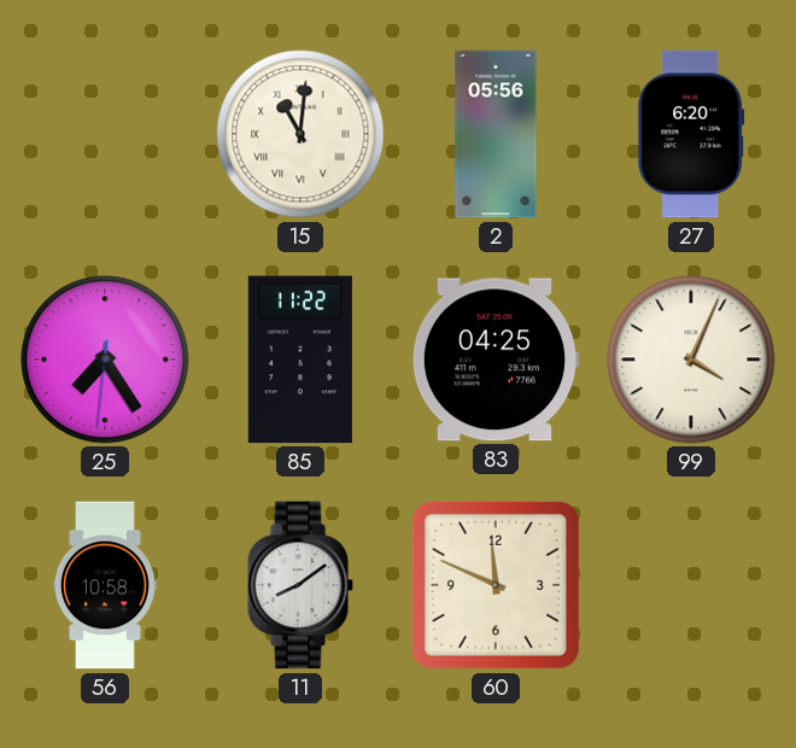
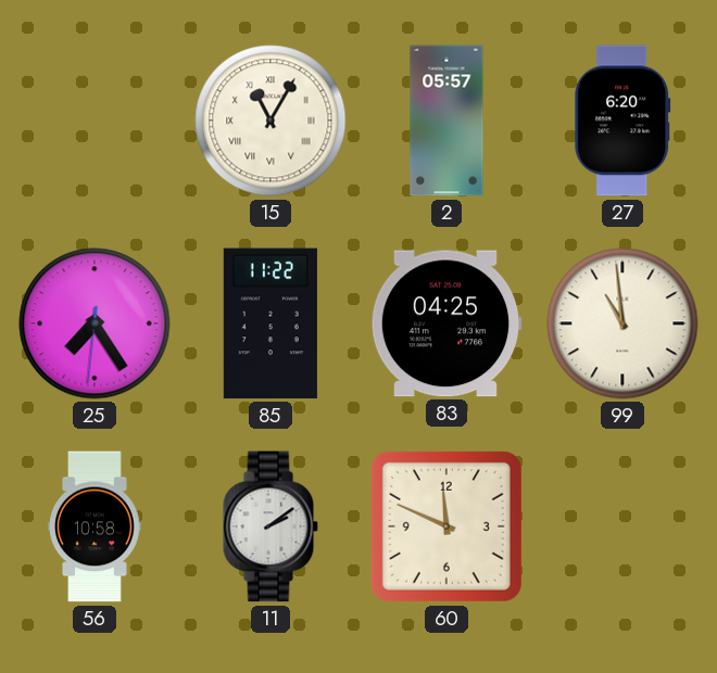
15: 11:01 -> 11:05
2: 05:56 -> 05:57
99: 4:04 -> 10:59
11: 8:09 -> 2:09
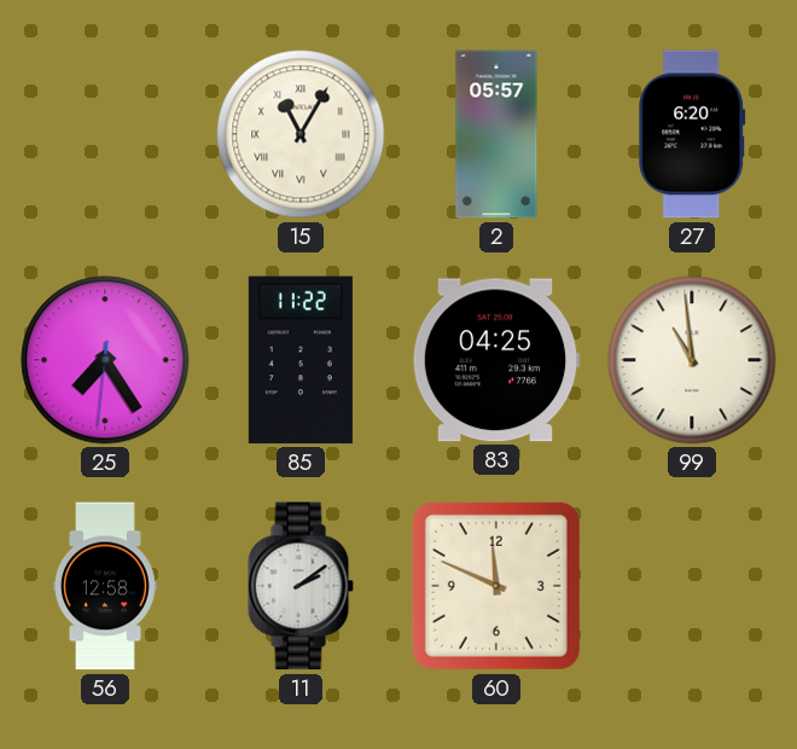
56: 10:58 -> 12:58
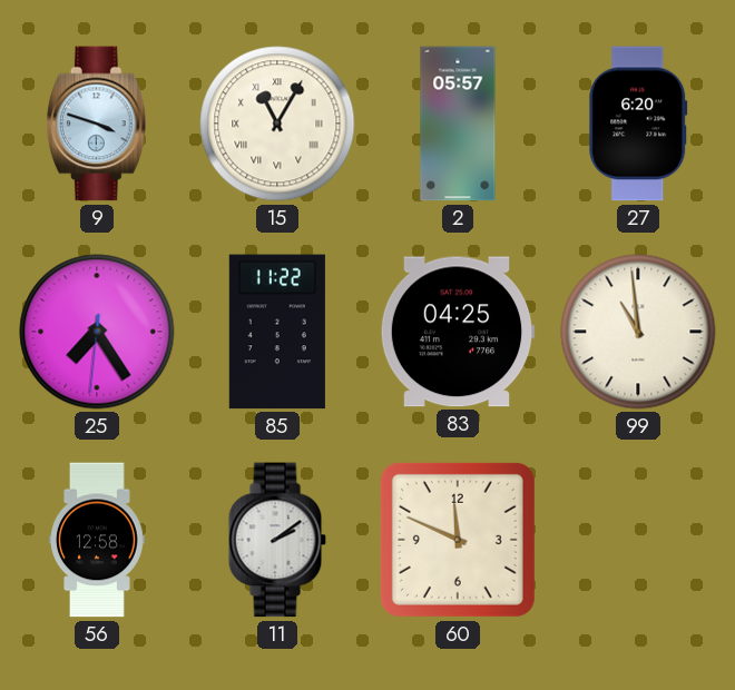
9: none -> 3:48
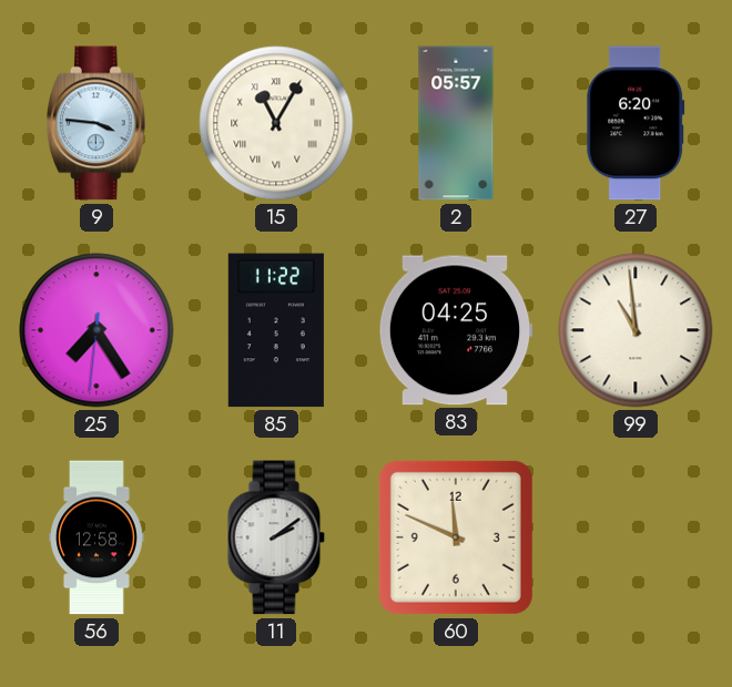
9: 3:48 -> 3:46
